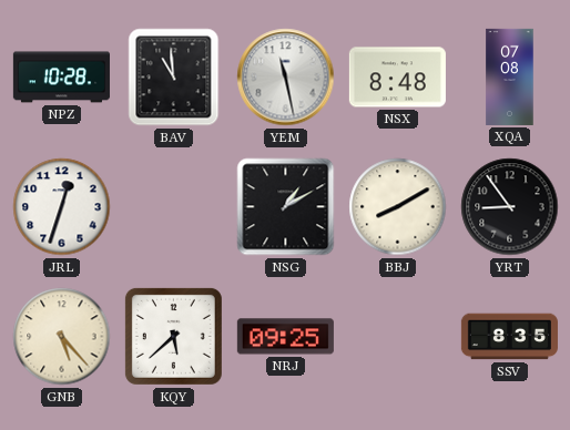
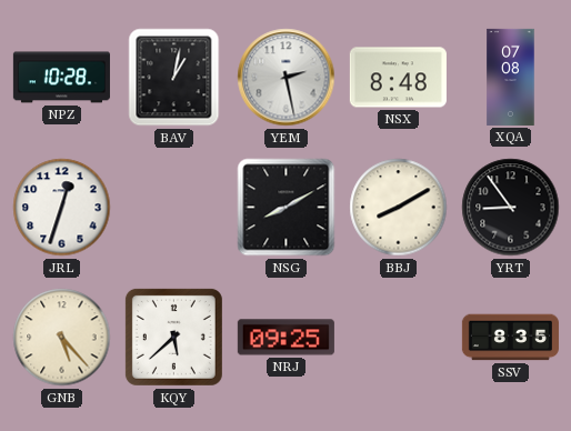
BAV: 10:59 -> 1:02
YEM: 11:28 -> 2:28
NSG: 1:10 -> 8:10
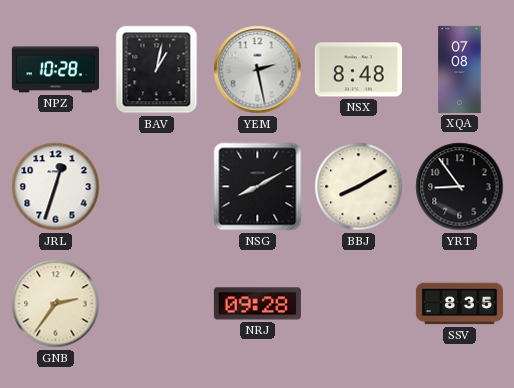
GNB: 5:23 -> 2:36
KQY: 5:38 -> none
NRJ: 09:25 -> 09:28
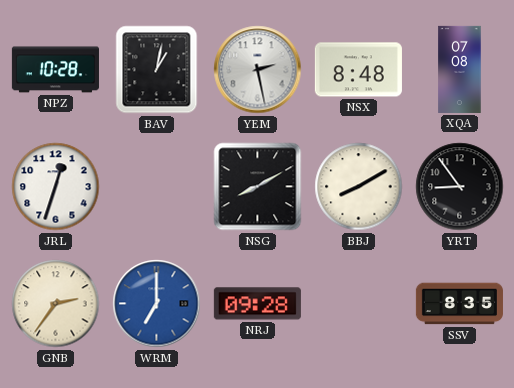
WRM: none -> 7:00
